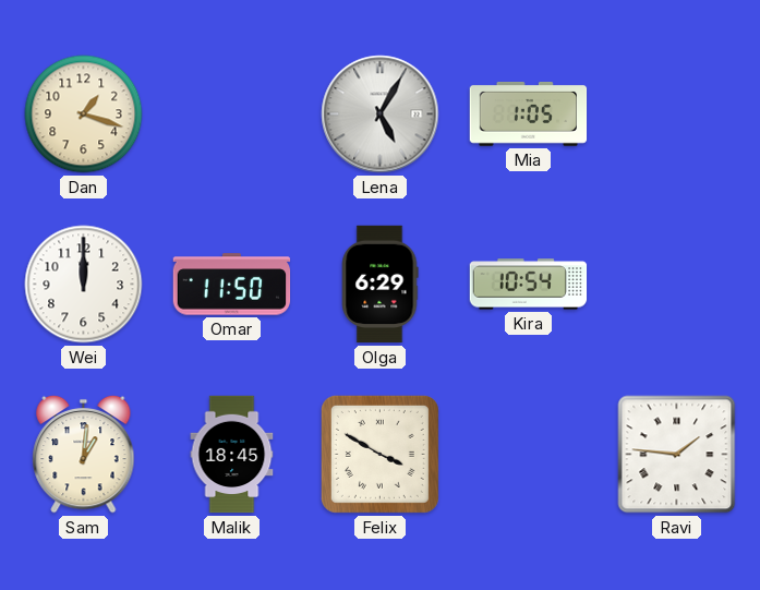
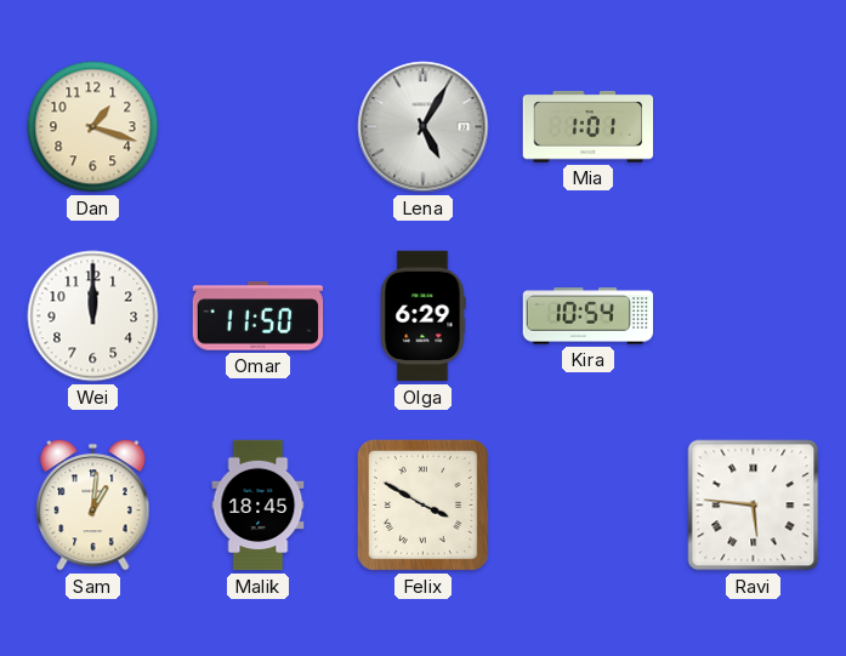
Mia: 1:05 -> 1:01
Ravi: 1:46 -> 5:46
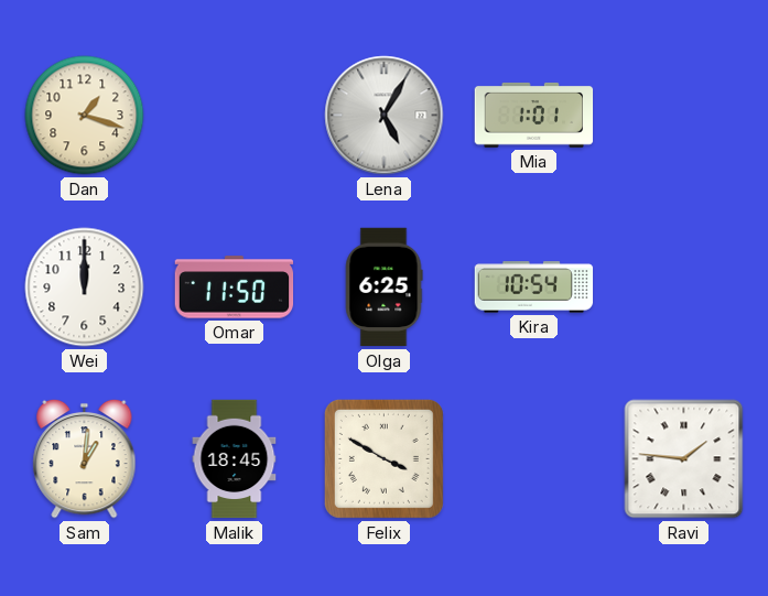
Olga: 6:29 -> 6:25
Ravi: 5:46 -> 1:46
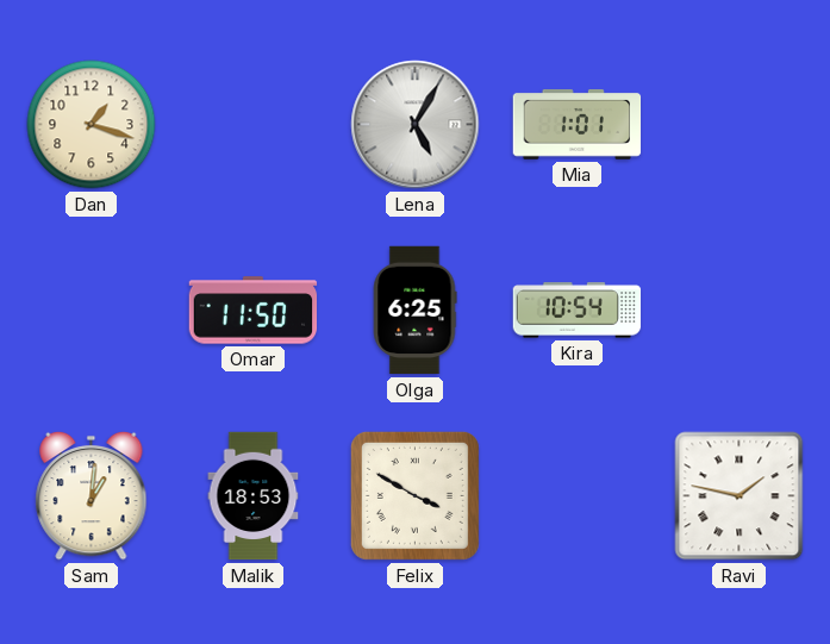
Wei: 12:00 -> none
Malik: 18:45 -> 18:53
Ravi: 1:46 -> 1:47
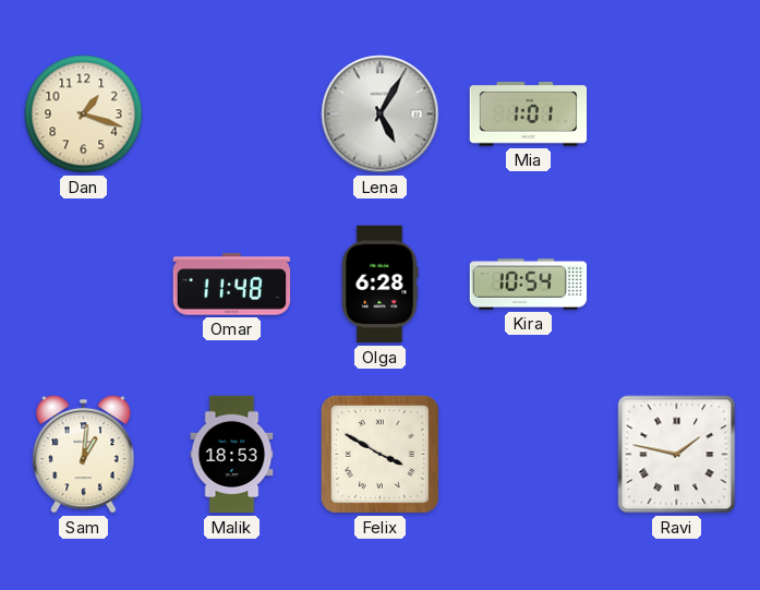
Omar: 11:50 -> 11:48
Olga: 6:25 -> 6:28
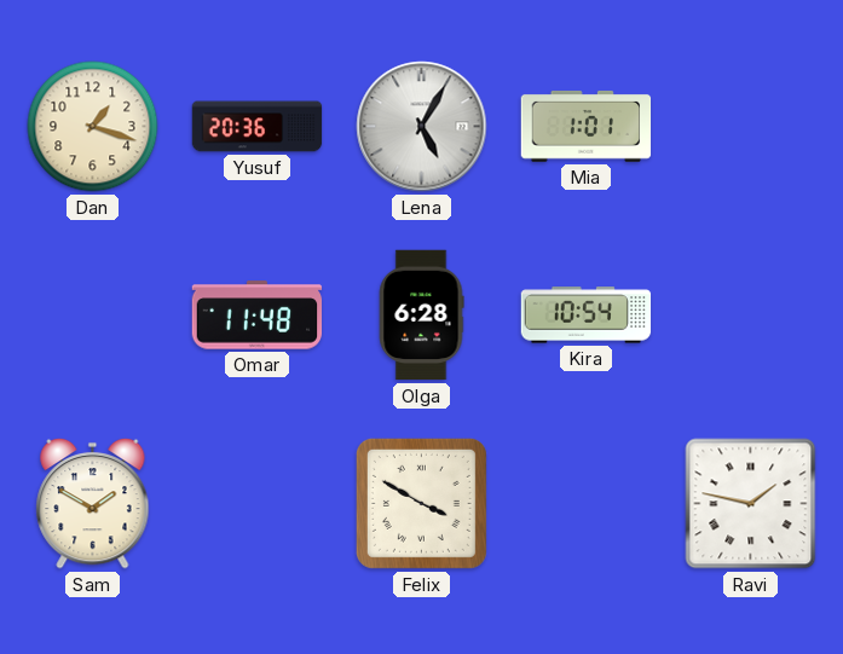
Yusuf: none -> 20:36
Sam: 1:01 -> 1:50
Malik: 18:53 -> none
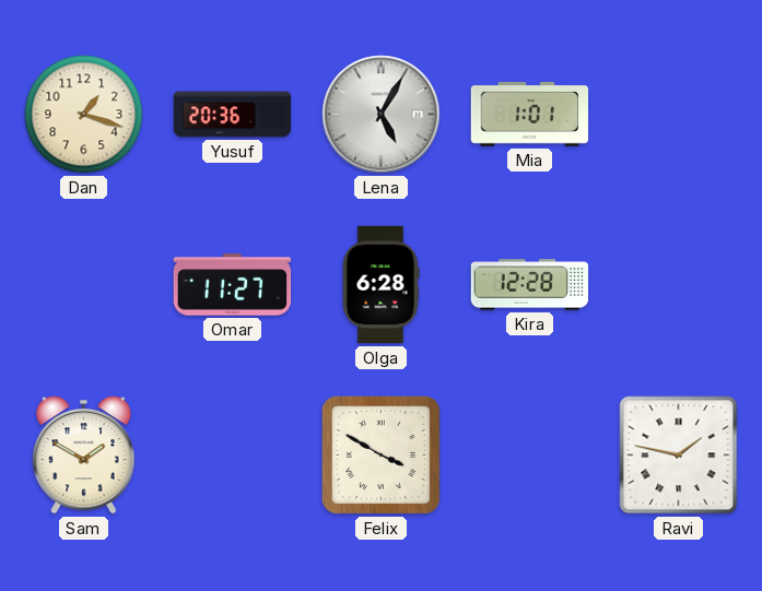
Omar: 11:48 -> 11:27
Kira: 10:54 -> 12:28
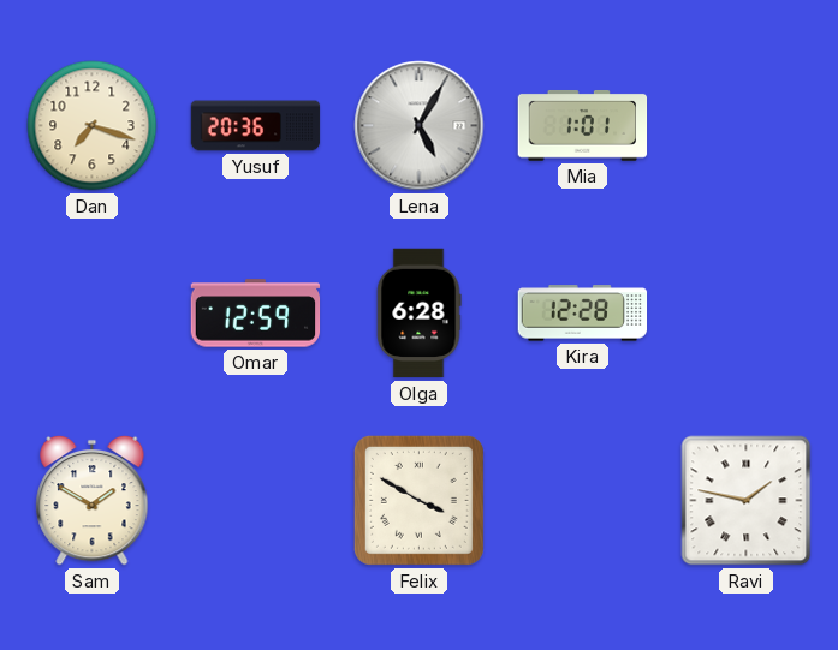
Dan: 1:18 -> 7:18
Omar: 11:27 -> 12:59
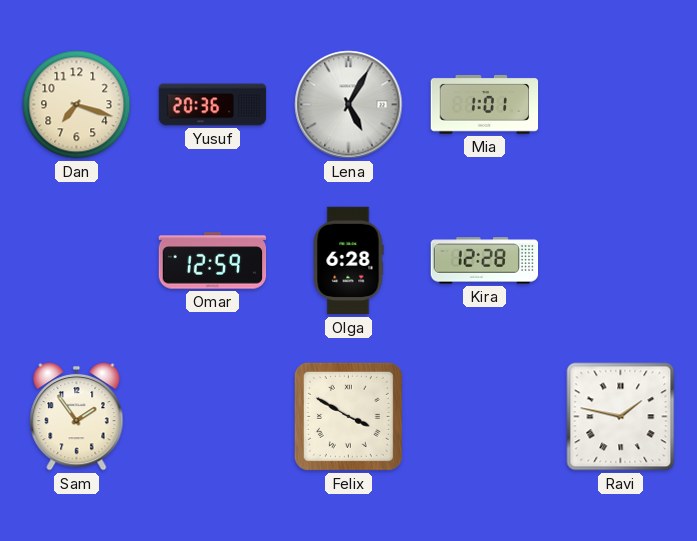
Sam: 1:50 -> 1:54
